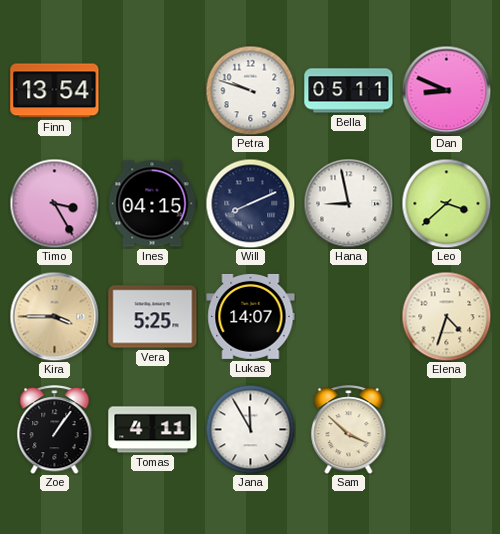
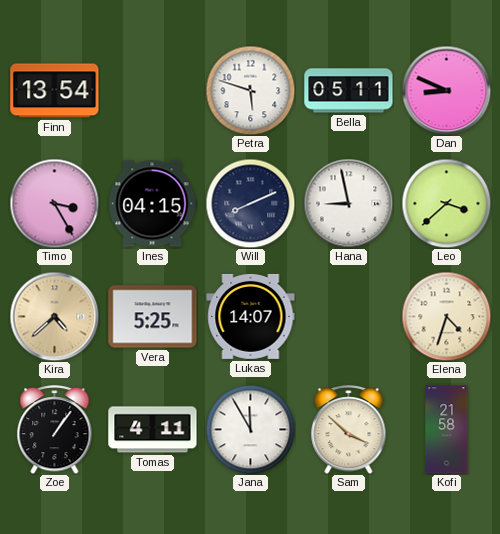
Petra: 9:48 -> 5:48
Kira: 3:45 -> 4:38
Kofi: none -> 21:58
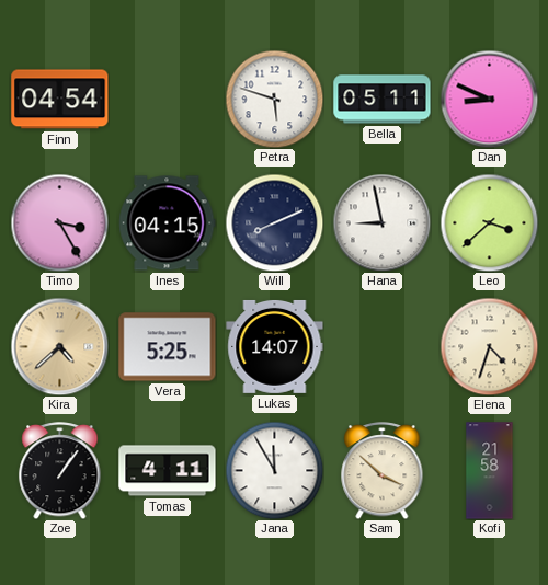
Finn: 13:54 -> 04:54
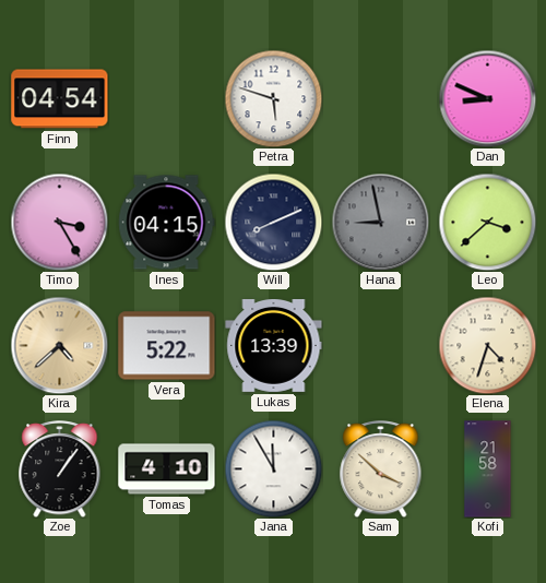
Bella: 05:11 -> none
Hana dial: white -> grey
Vera: 5:25 -> 5:22
Lukas: 14:07 -> 13:39
Tomas: 4:11 -> 4:10
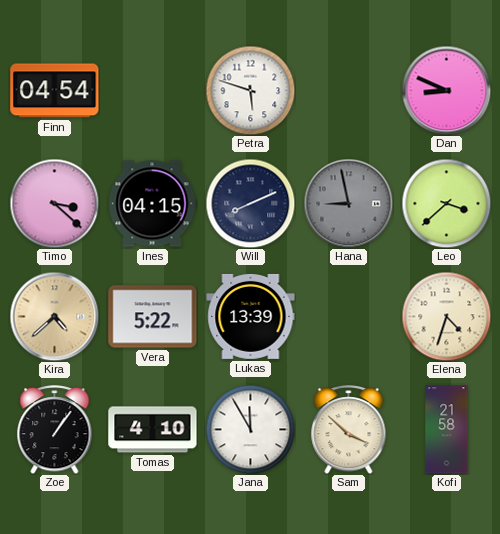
Timo: 3:25 -> 3:22
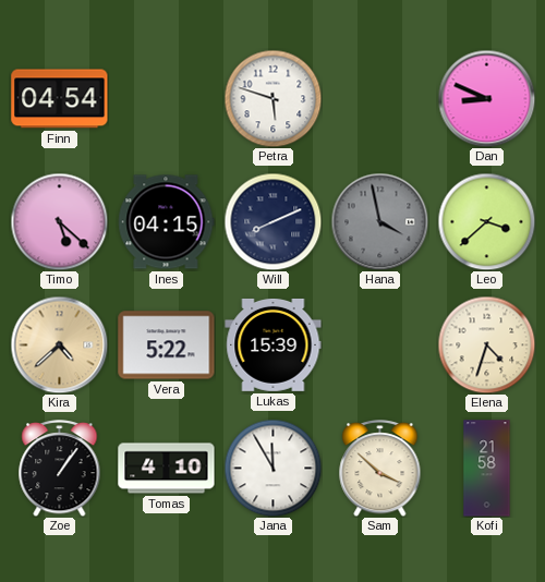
Timo: 3:22 -> 5:22
Hana: 8:58 -> 3:58
Lukas: 13:39 -> 15:39
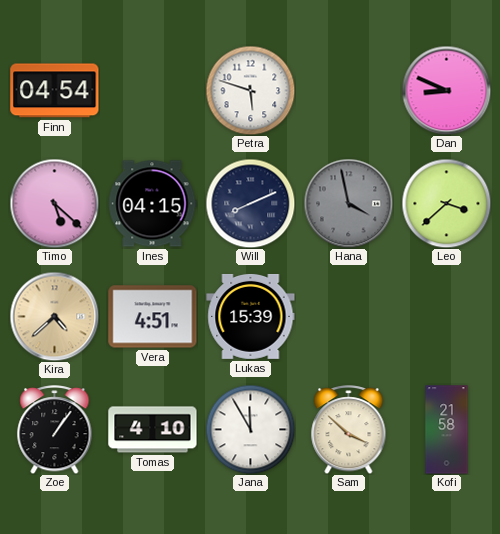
Vera: 5:22 -> 4:51
Elena: 4:33 -> none
